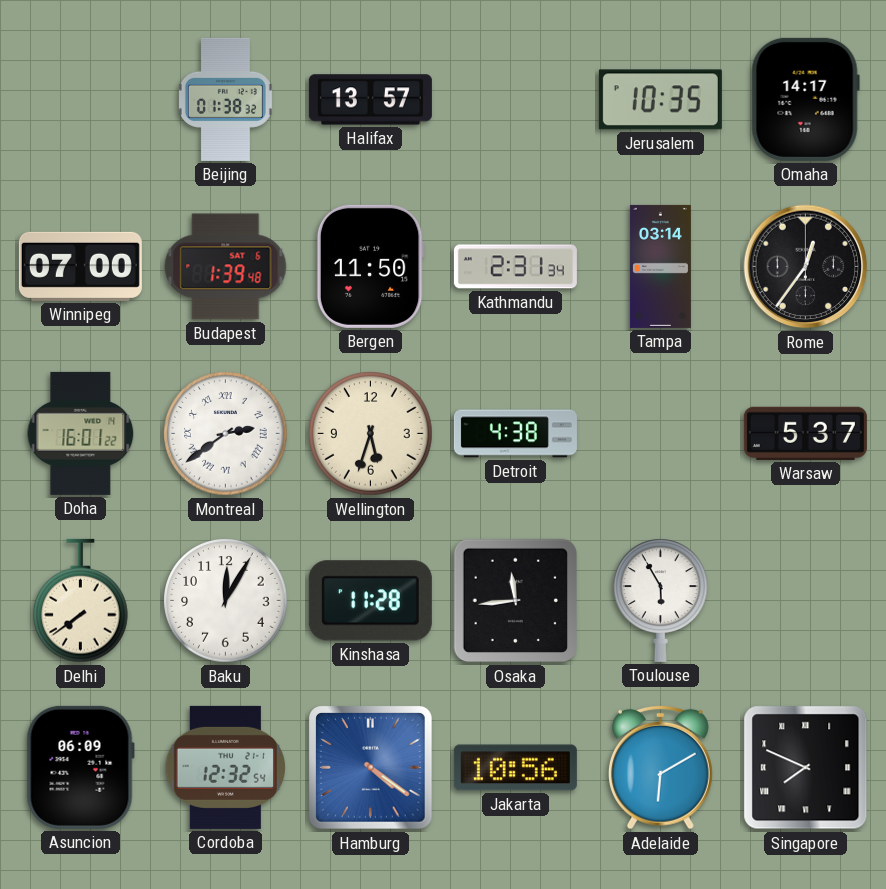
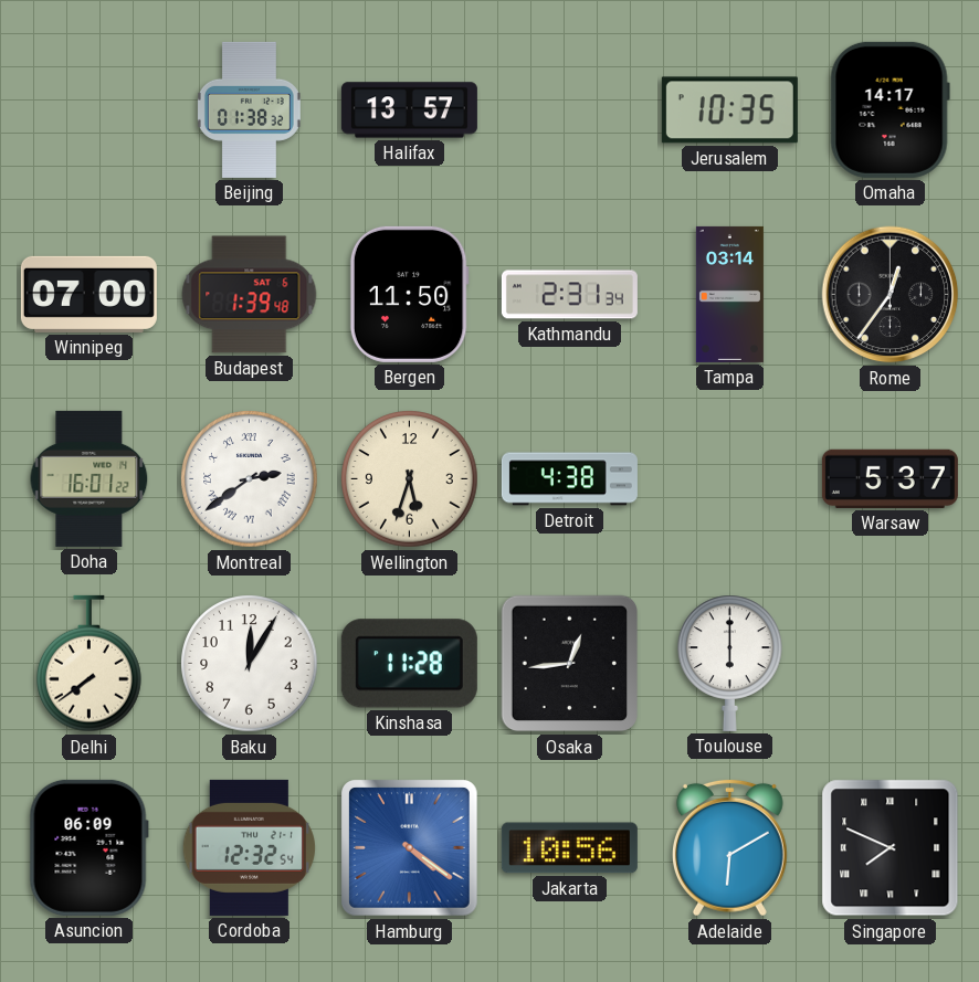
Osaka: 11:44 -> 12:44
Toulouse: 5:55 -> 6:00
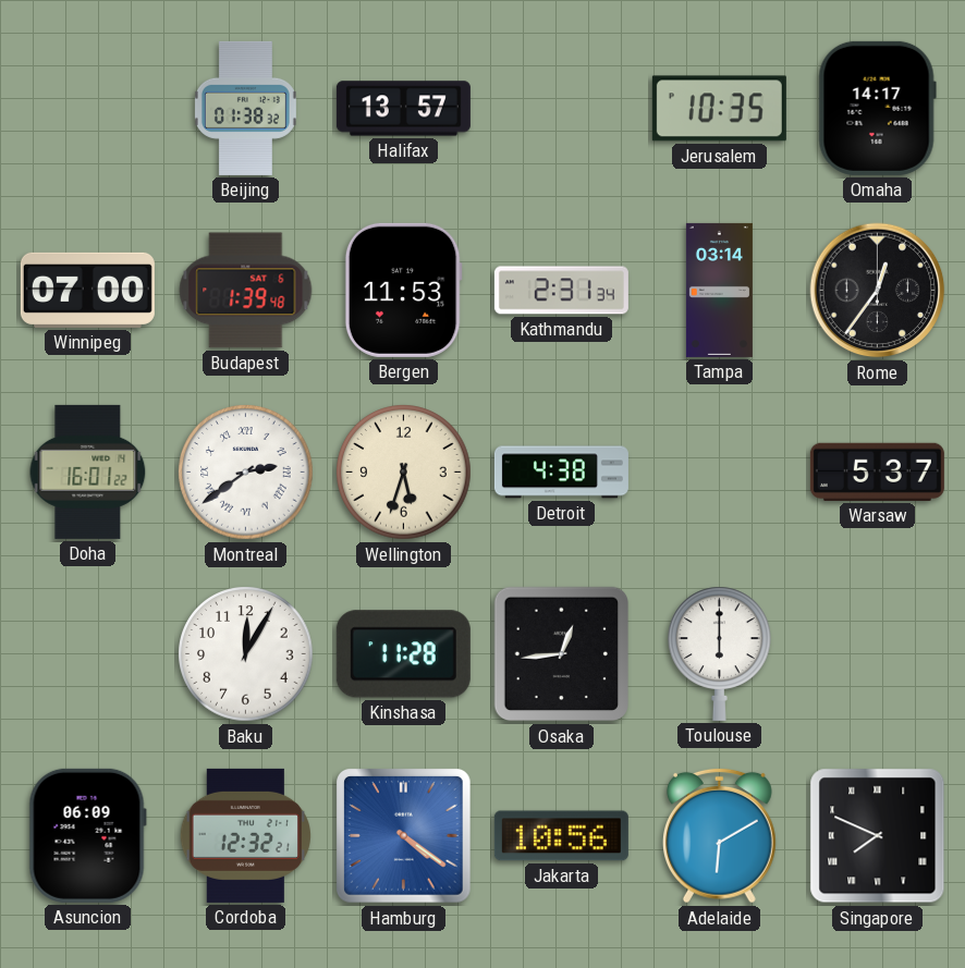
Bergen: 11:50 -> 11:53
Delhi: 7:39 -> none
Cordoba: 12:32:54 -> 12:32:21
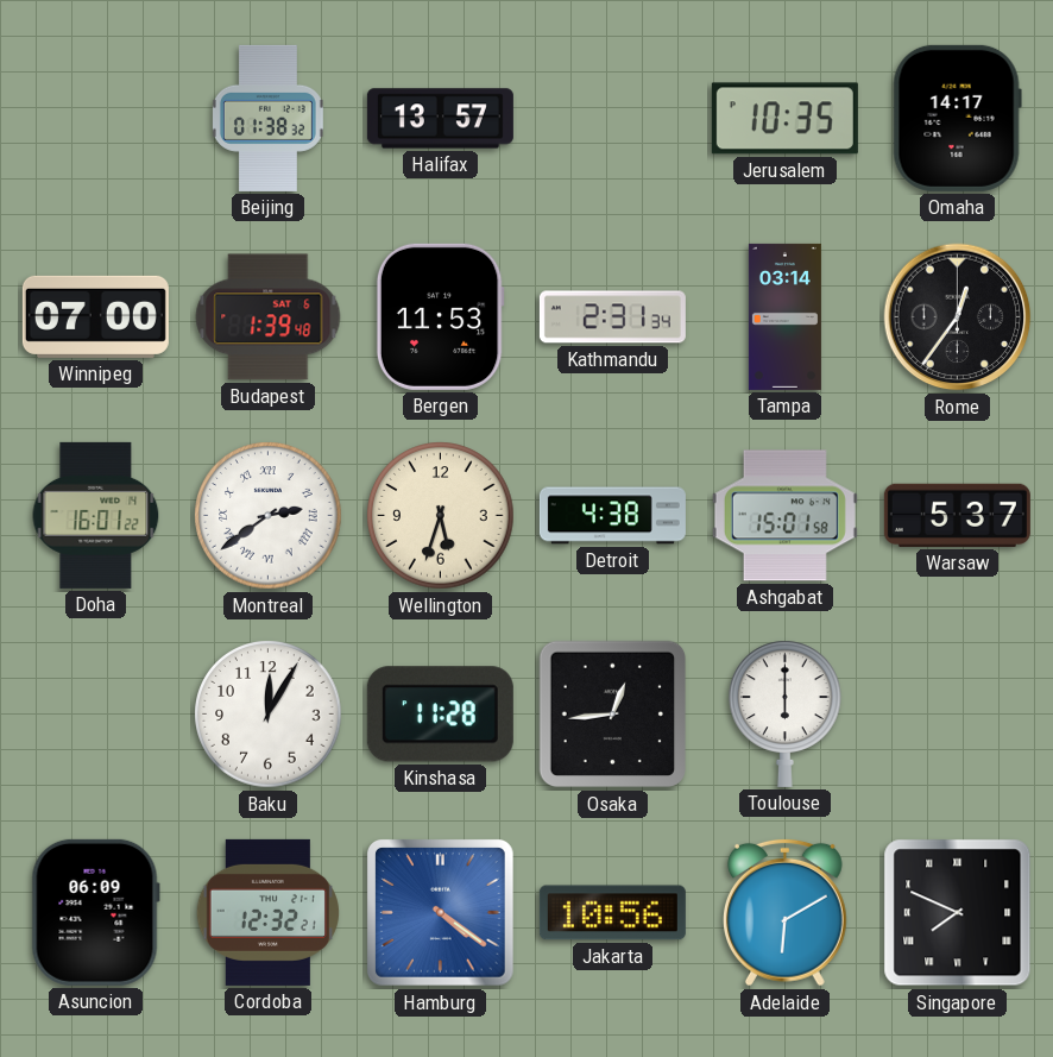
Ashgabat: none -> 15:01
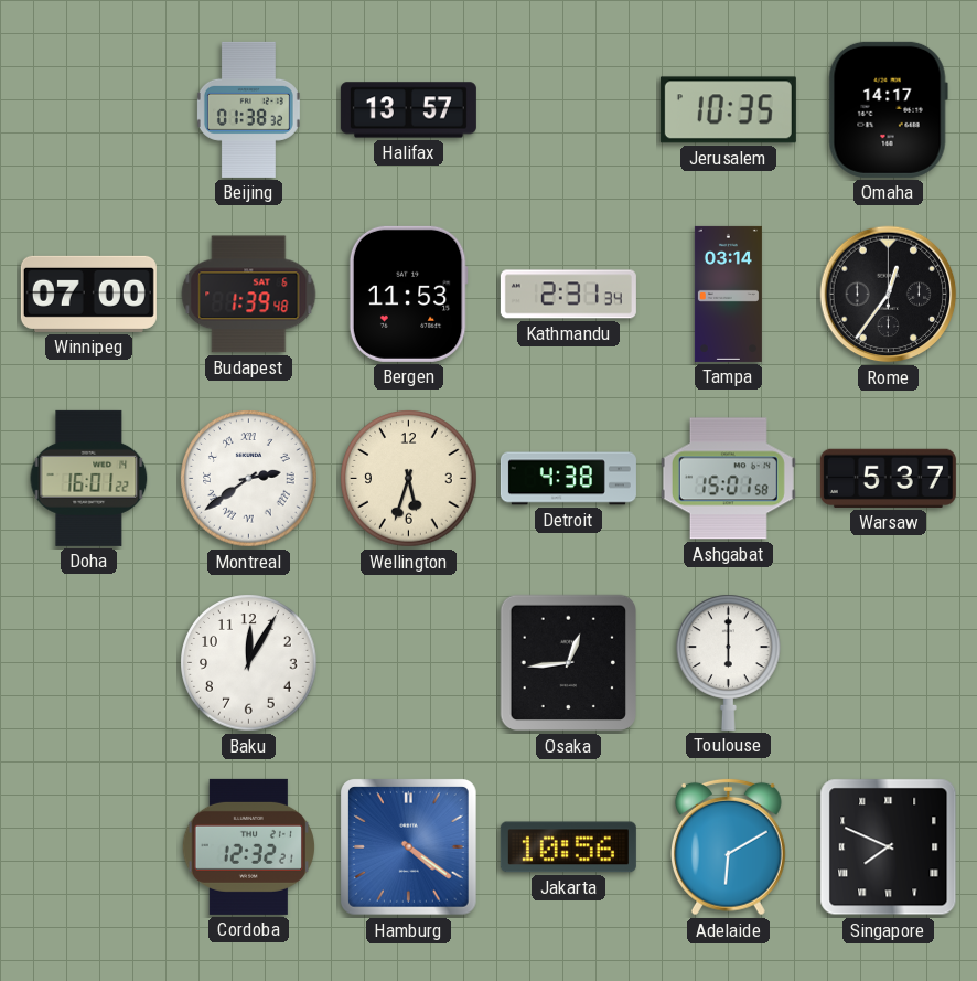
Kinshasa: 11:28 -> none
Asuncion: 06:09 -> none
